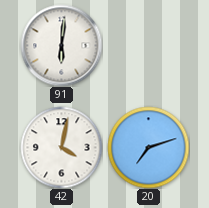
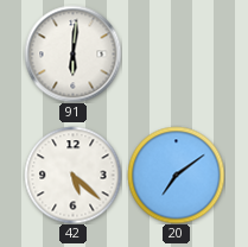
42: 4:02 -> 5:22
20: 7:12 -> 7:09
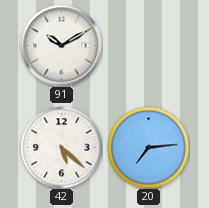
91: 6:01 -> 10:10
20: 7:09 -> 7:14
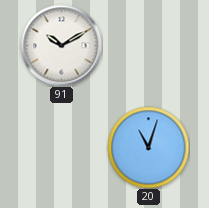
42: 5:22 -> none
20: 7:14 -> 11:03
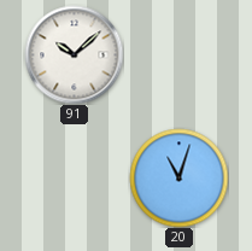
91: 10:10 -> 10:08
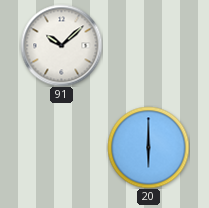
20: 11:03 -> 6:00
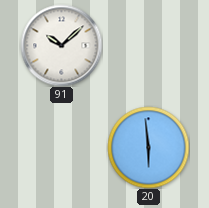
20: 6:00 -> 5:59
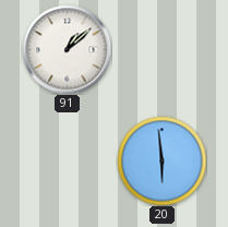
91: 10:08 -> 1:08
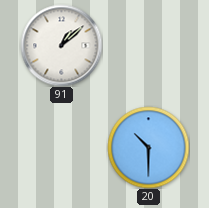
20: 5:59 -> 10:30
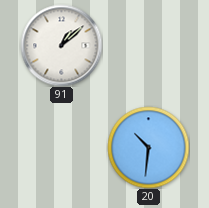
20: 10:30 -> 10:31
